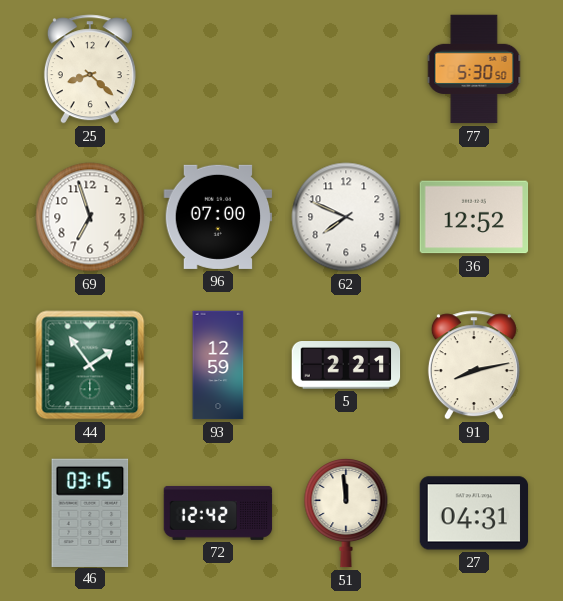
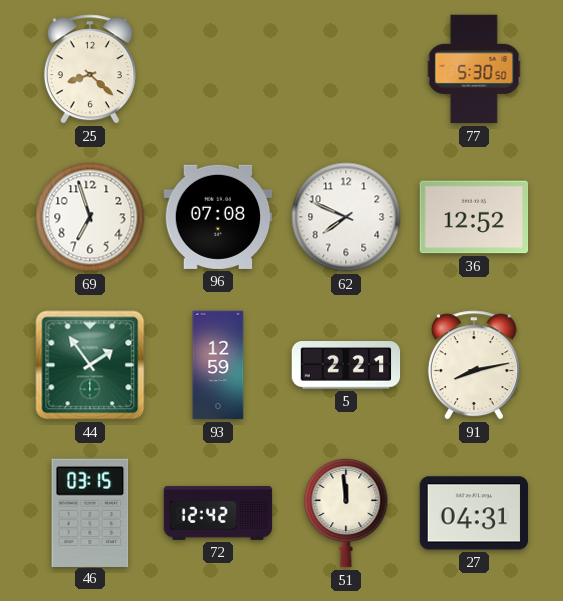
96: 07:00 -> 07:08
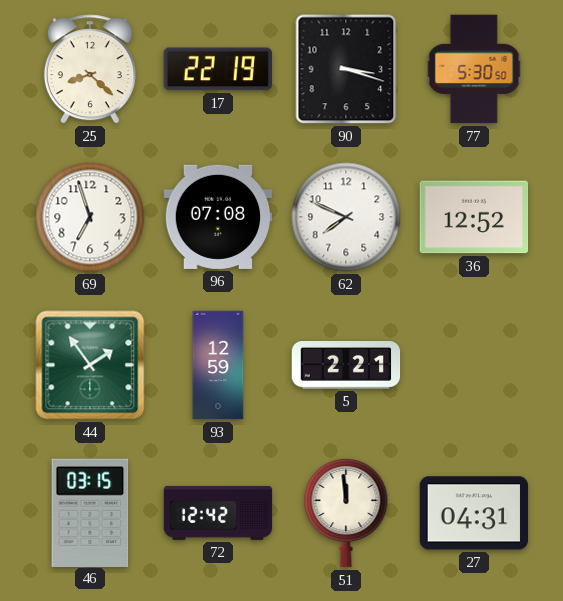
17: none -> 22:19
90: none -> 3:18
91: 8:13 -> none
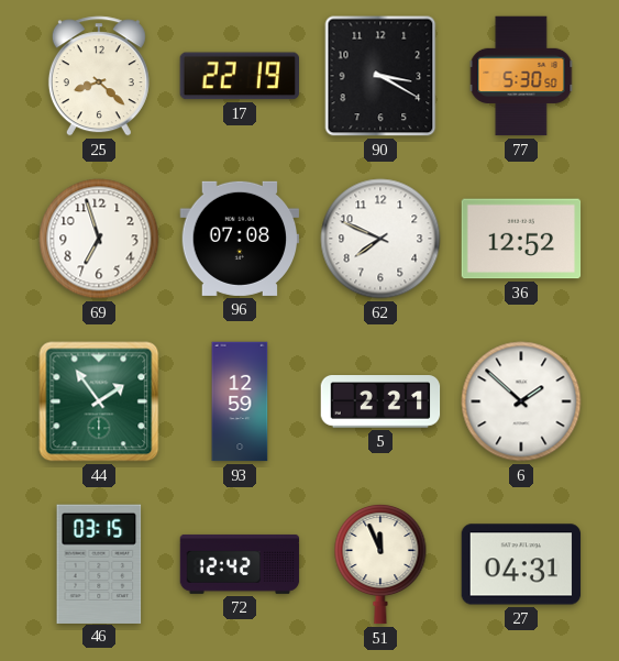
90: 3:18 -> 3:20
6: none -> 1:52
51: 11:59 -> 11:56
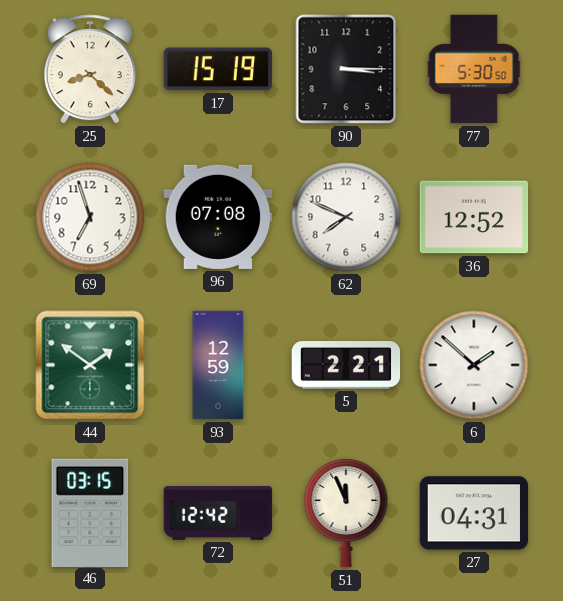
17: 22:19 -> 15:19
90: 3:20 -> 3:15
44: 1:54 -> 1:51
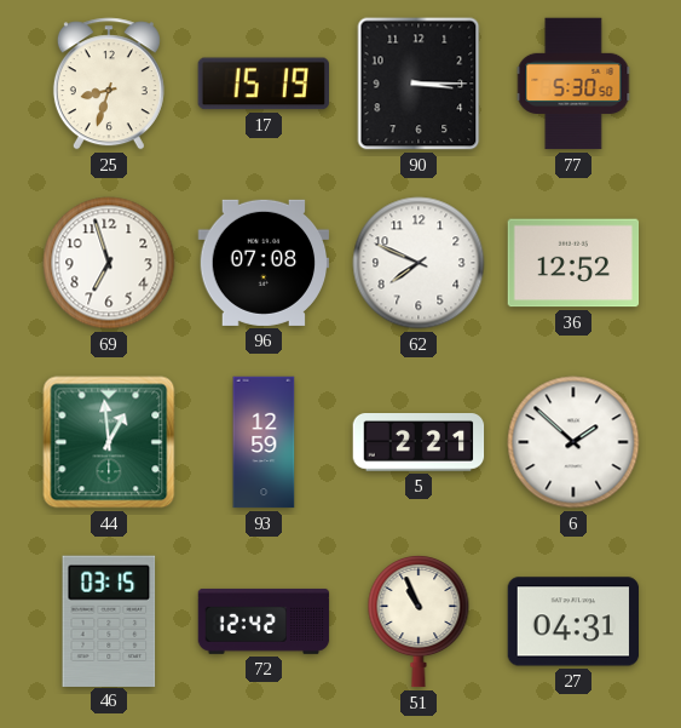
25: 8:22 -> 8:33
44: 1:51 -> 12:59
51: 11:56 -> 10:56
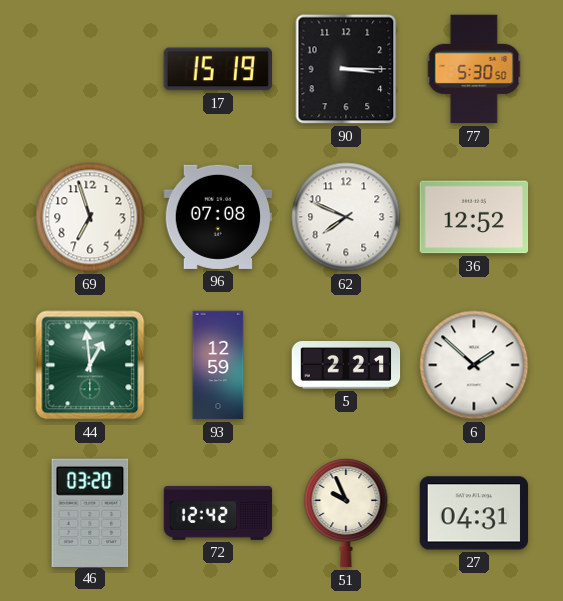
25: 8:33 -> none
46: 03:15 -> 03:20
51: 10:56 -> 9:56
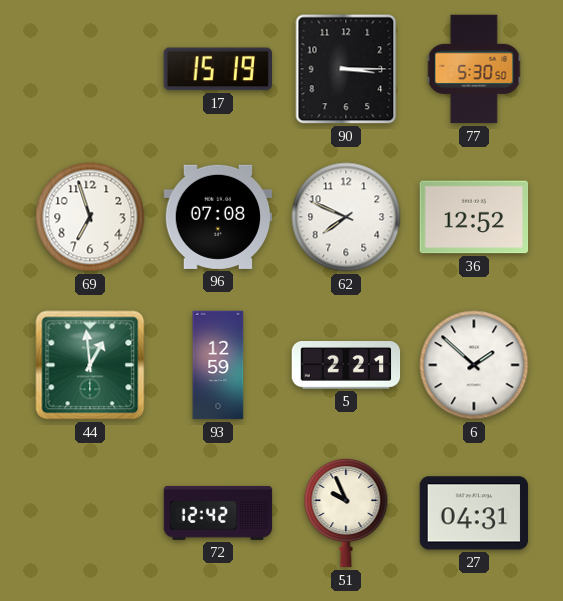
46: 03:20 -> none
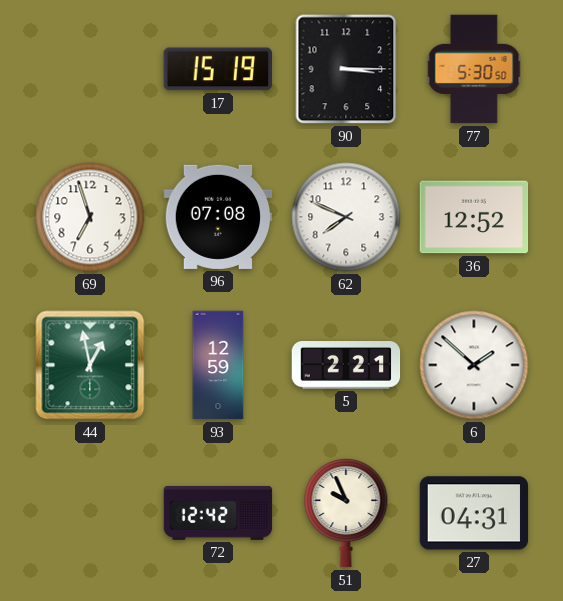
44: 12:59 -> 12:58
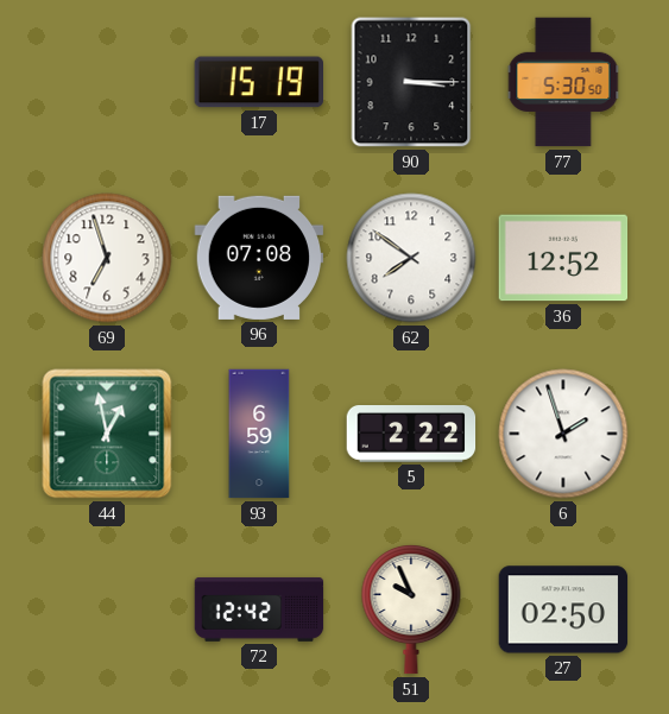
62: 7:49 -> 7:51
93: 12:59 -> 6:59
5: 2:21 -> 2:22
6: 1:52 -> 1:57
27: 04:31 -> 02:50
